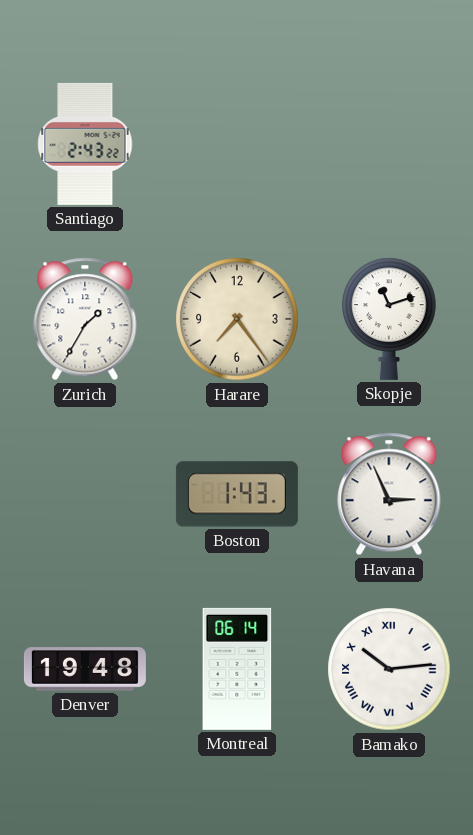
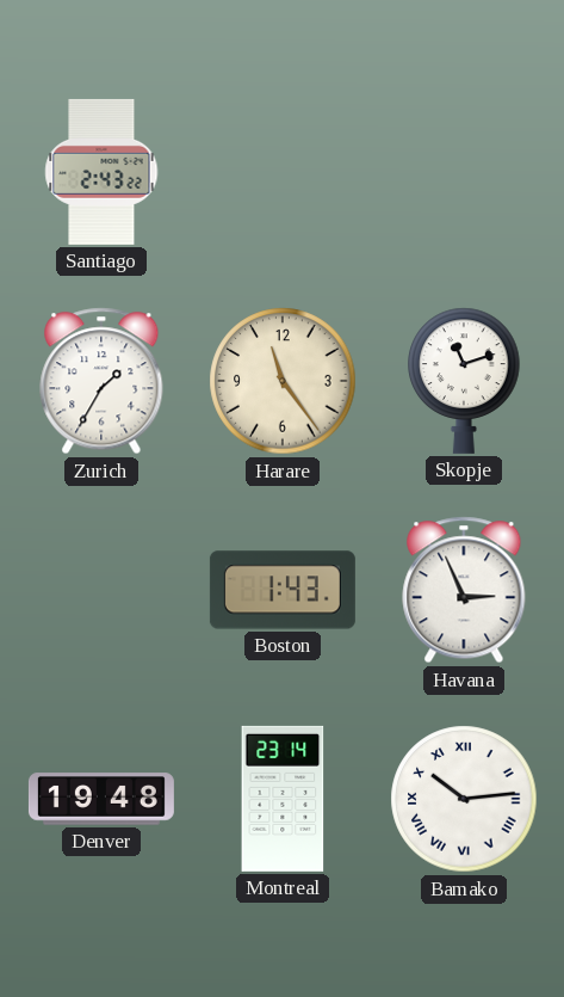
Harare: 7:24 -> 11:24
Montreal: 06:14 -> 23:14
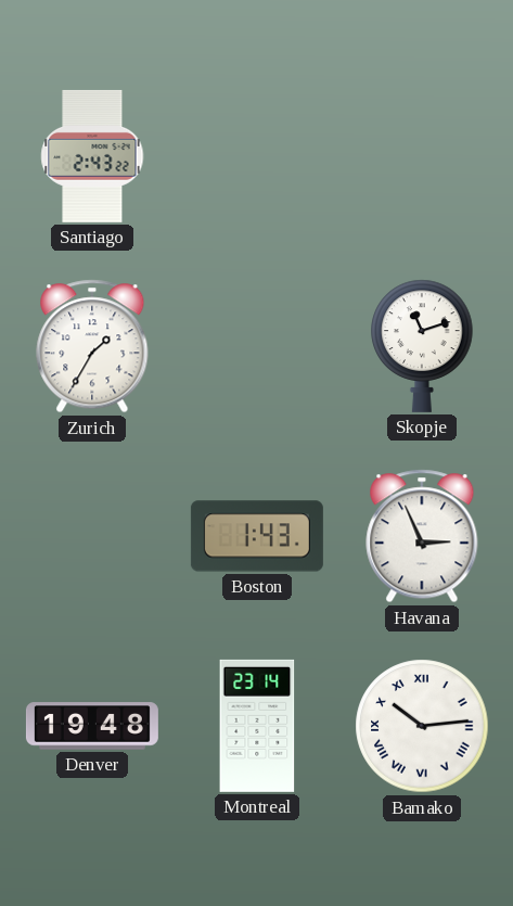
Harare: 11:24 -> none
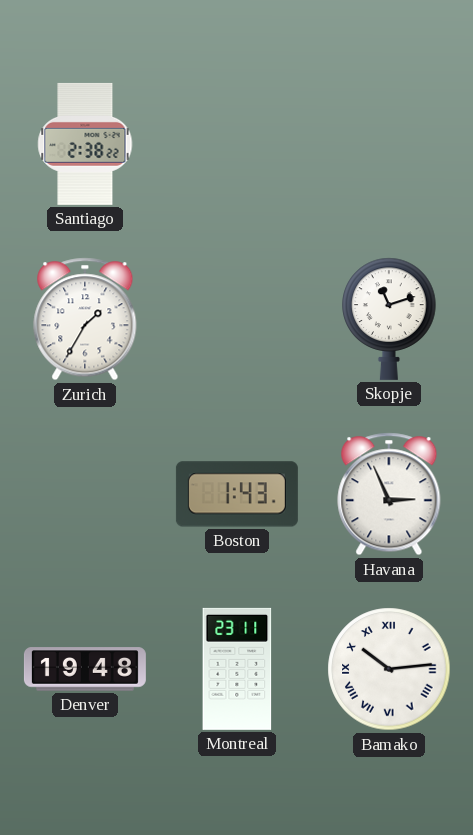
Santiago: 2:43 -> 2:38
Montreal: 23:14 -> 23:11
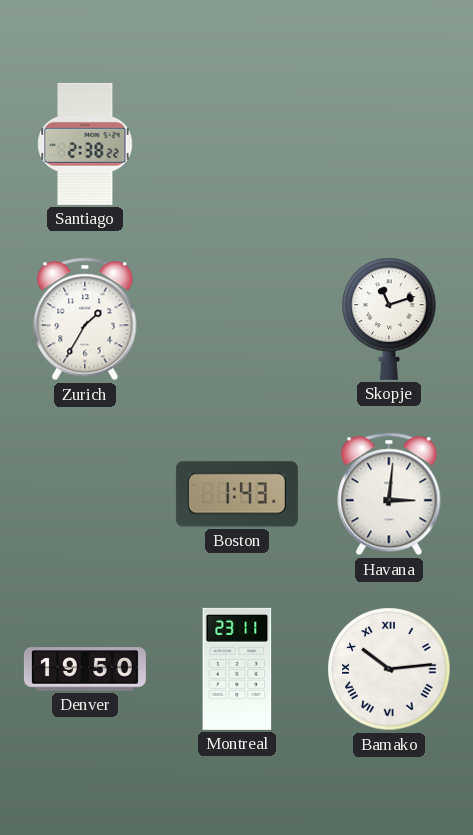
Havana: 2:56 -> 3:01
Denver: 19:48 -> 19:50
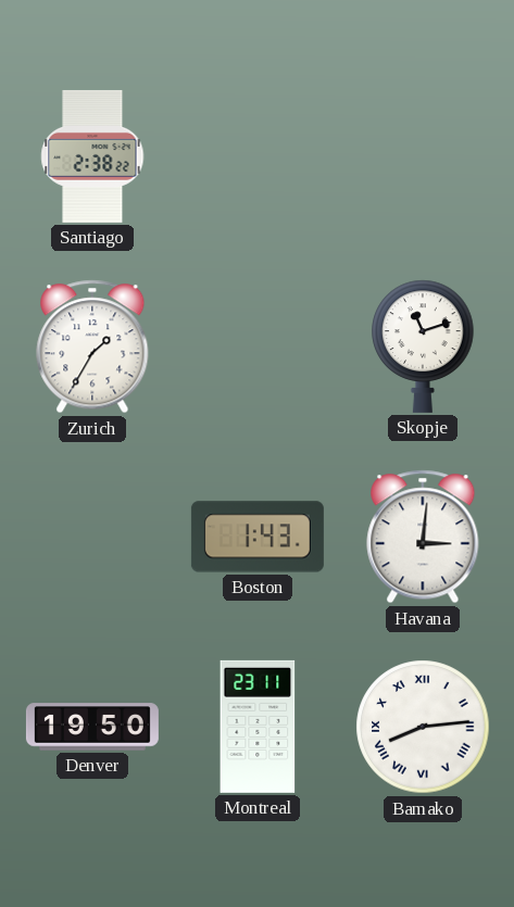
Bamako: 10:14 -> 8:14
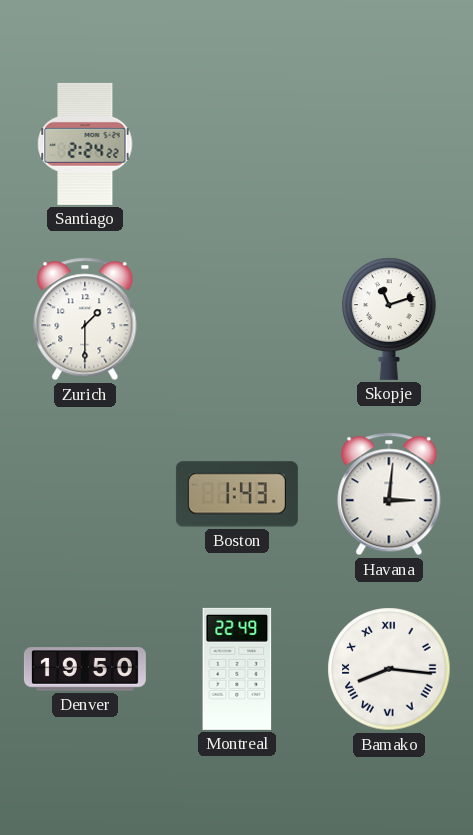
Santiago: 2:38 -> 2:24
Zurich: 1:35 -> 1:30
Montreal: 23:11 -> 22:49
Bamako: 8:14 -> 8:16
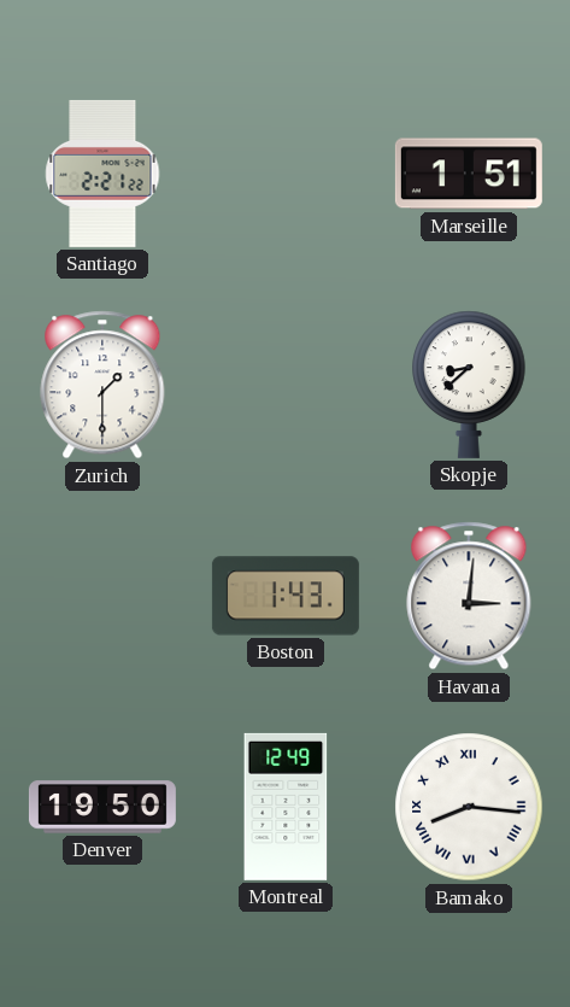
Santiago: 2:24 -> 2:21
Marseille: none -> 1:51
Skopje: 11:12 -> 8:38
Montreal: 22:49 -> 12:49
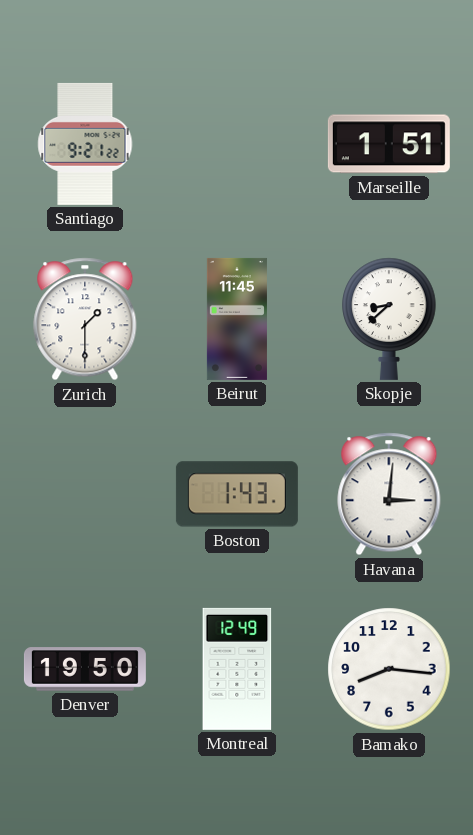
Santiago: 2:21 -> 9:21
Beirut: none -> 11:45
Bamako numerals: Roman -> Arabic
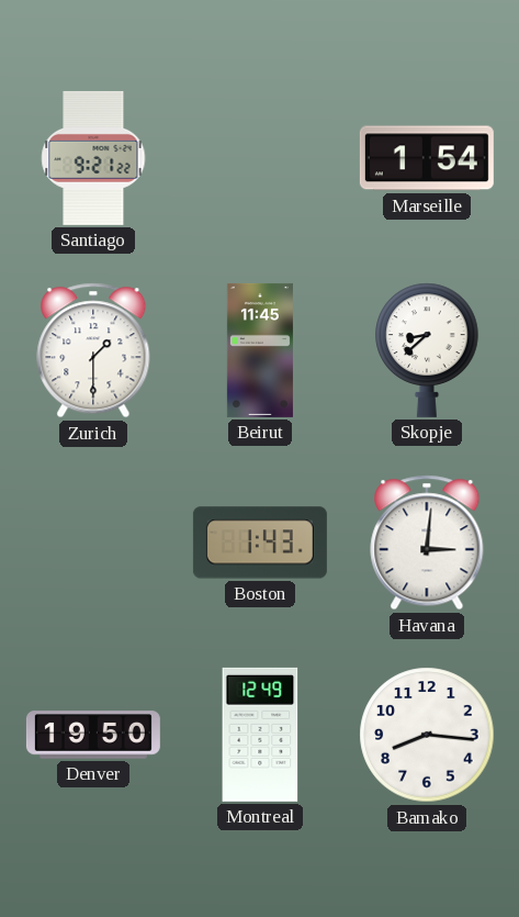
Marseille: 1:51 -> 1:54
